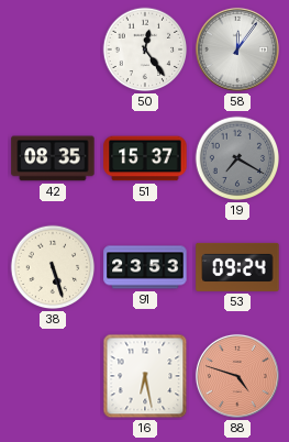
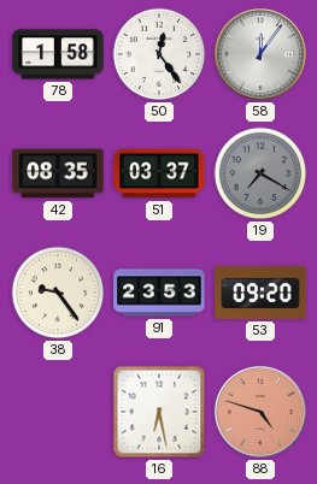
78: none -> 1:58
51: 15:37 -> 03:37
38: 5:27 -> 9:24
53: 09:24 -> 09:20
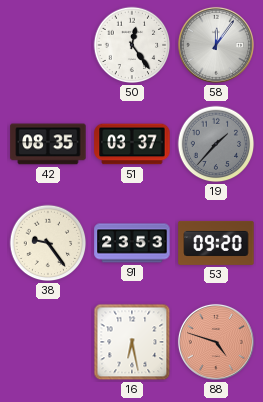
78: 1:58 -> none
19: 7:20 -> 1:37
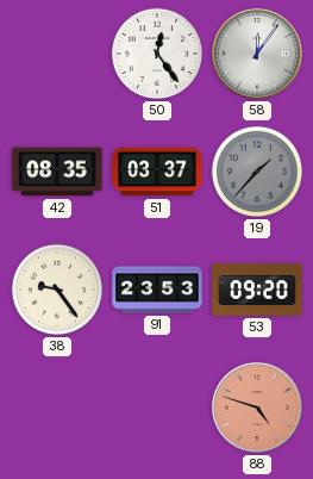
16: 6:28 -> none
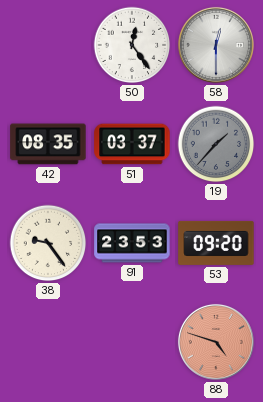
58: 12:06 -> 12:30
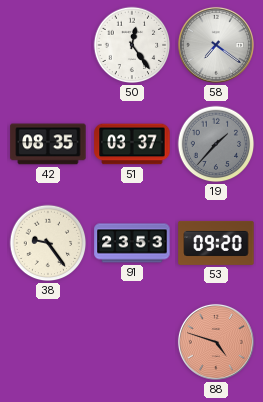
58: 12:30 -> 7:21
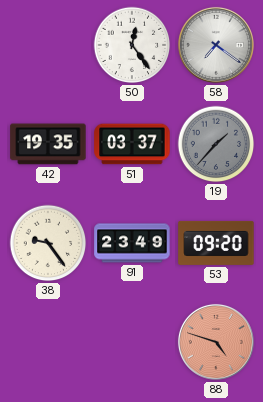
42: 08:35 -> 19:35
91: 23:53 -> 23:49
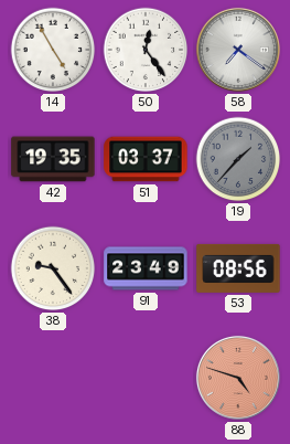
14: none -> 4:55
53: 09:20 -> 08:56
